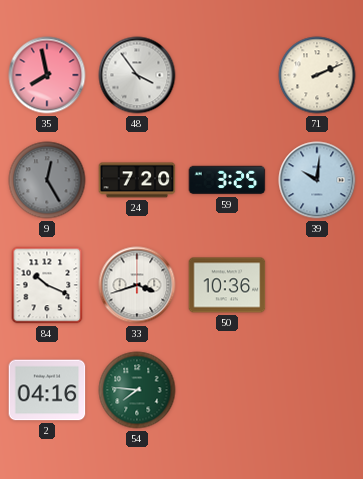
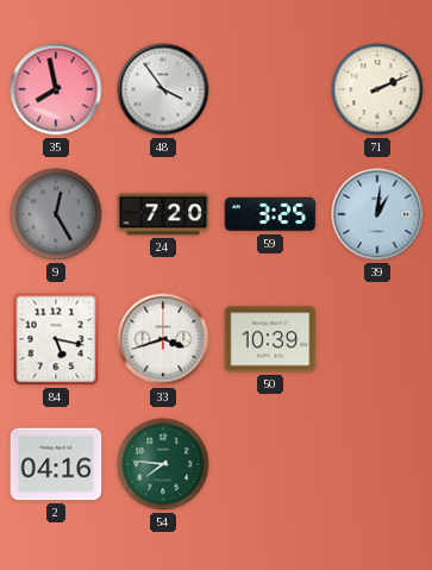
39: 10:01 -> 1:01
84: 10:19 -> 5:17
50: 10:36 -> 10:39
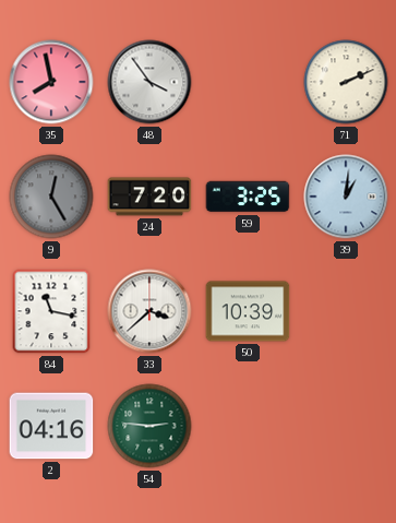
84: 5:17 -> 11:17
33: 3:42 -> 3:38
54: 7:46 -> 2:46
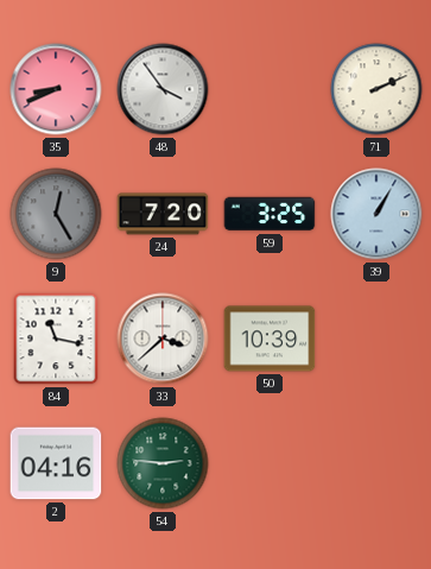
35: 7:58 -> 8:41
39: 1:01 -> 1:05
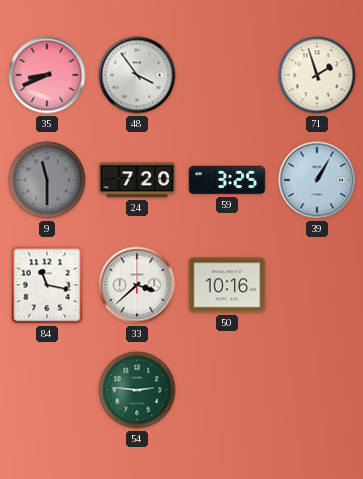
71: 2:11 -> 1:57
9: 12:25 -> 11:30
50: 10:39 -> 10:16
2: 04:16 -> none
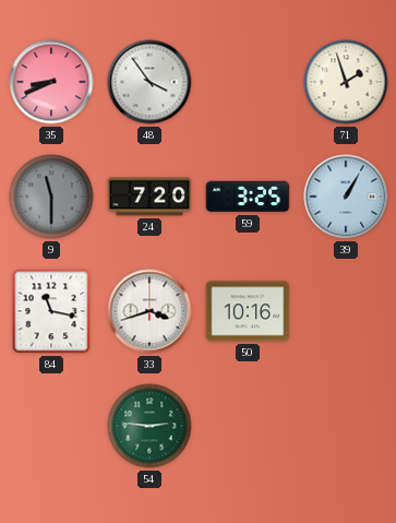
33: 3:38 -> 3:42
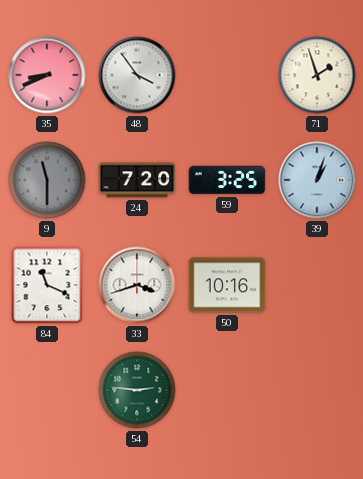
39: 1:05 -> 1:03
84: 11:17 -> 11:19
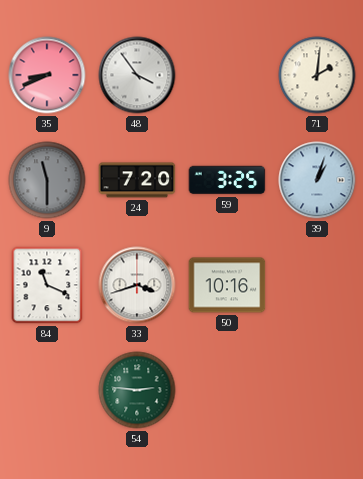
71: 1:57 -> 2:01
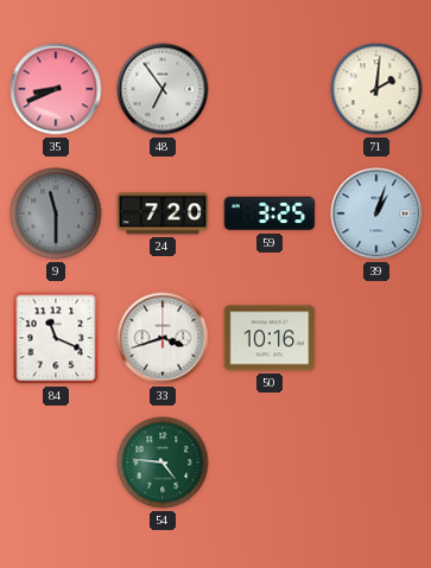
48: 3:54 -> 6:54
54: 2:46 -> 4:46
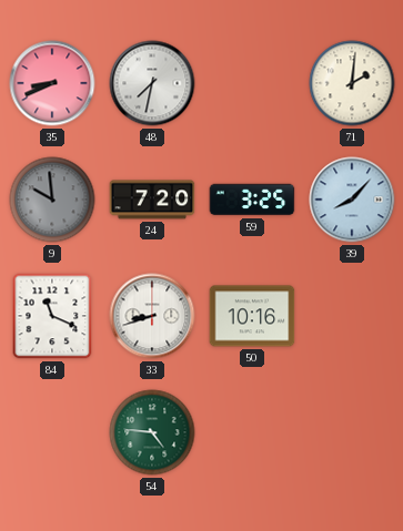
48: 6:54 -> 7:32
9: 11:30 -> 9:59
39: 1:03 -> 8:07
33: 3:42 -> 8:42
